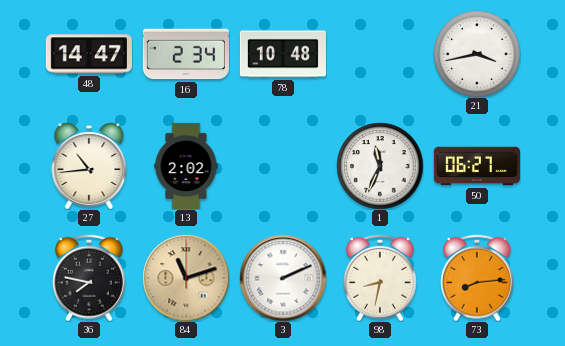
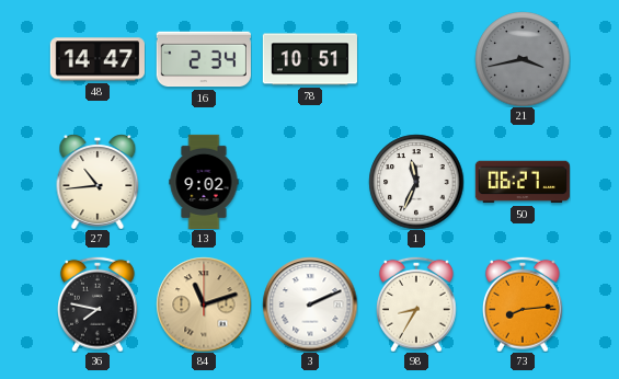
78: 10:48 -> 10:51
21 dial: white -> grey
13: 2:02 -> 9:02
98: 8:32 -> 8:35
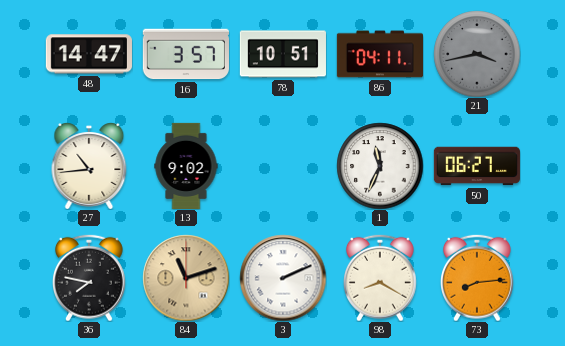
16: 2:34 -> 3:57
86: none -> 04:11
98: 8:35 -> 8:20
